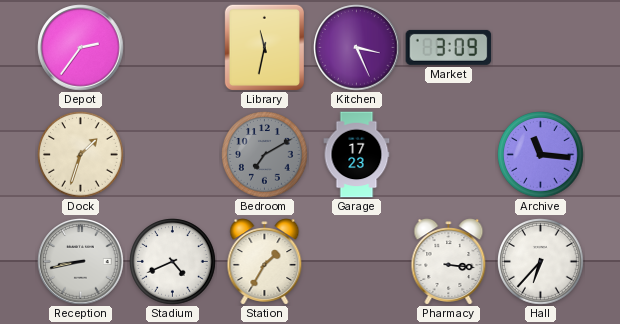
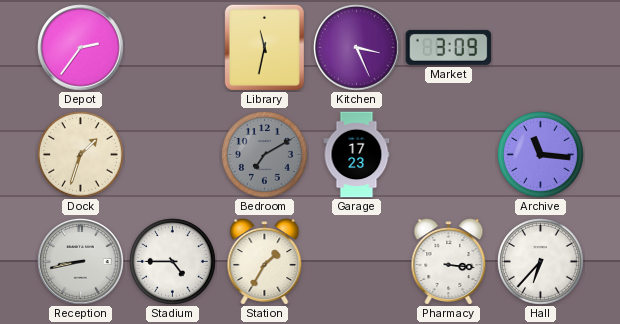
Stadium: 4:41 -> 4:45
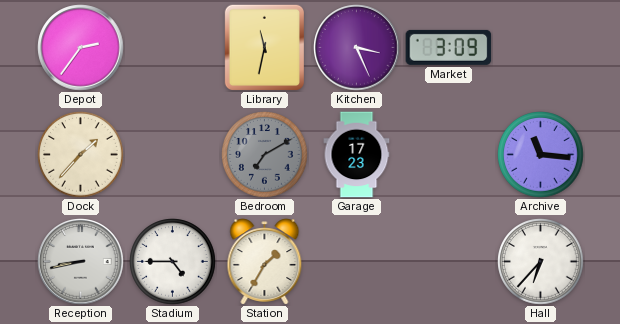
Dock: 1:33 -> 1:37
Pharmacy: 3:16 -> none
